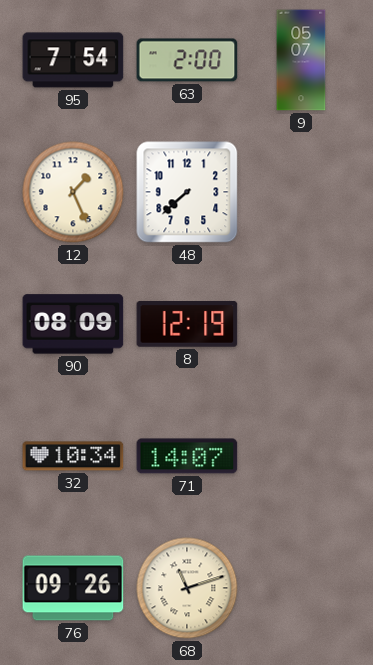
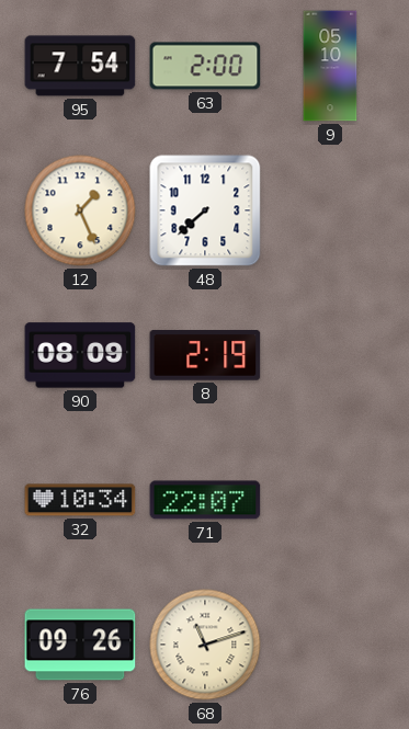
9: 05:07 -> 05:10
8: 12:19 -> 2:19
71: 14:07 -> 22:07
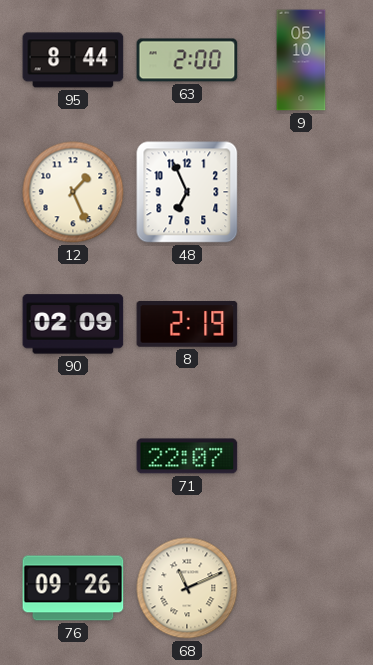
95: 7:54 -> 8:44
48: 7:38 -> 6:56
90: 08:09 -> 02:09
32: 10:34 -> none
68: 11:12 -> 11:11
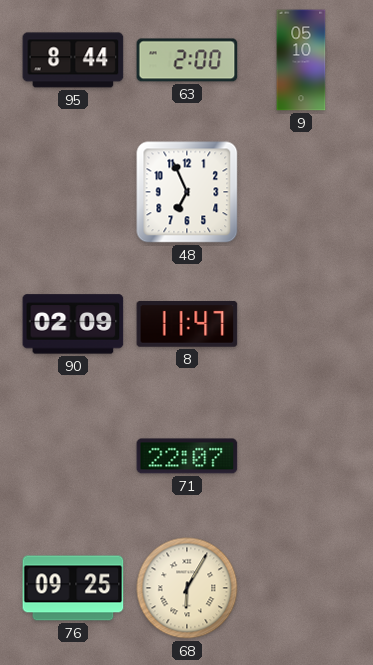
12: 1:26 -> none
8: 2:19 -> 11:47
76: 09:26 -> 09:25
68: 11:11 -> 6:05
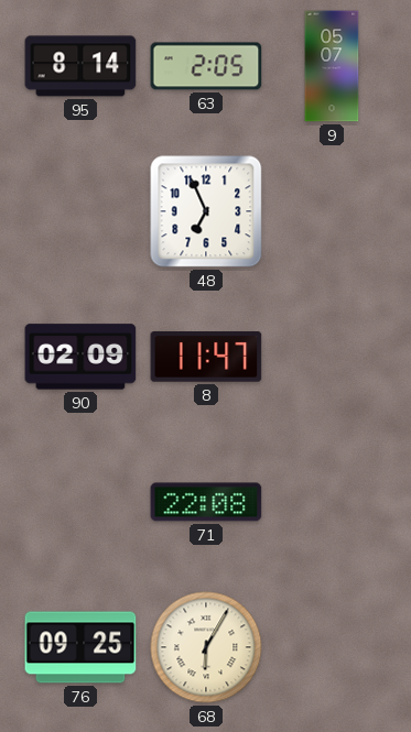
95: 8:44 -> 8:14
63: 2:00 -> 2:05
9: 05:10 -> 05:07
71: 22:07 -> 22:08
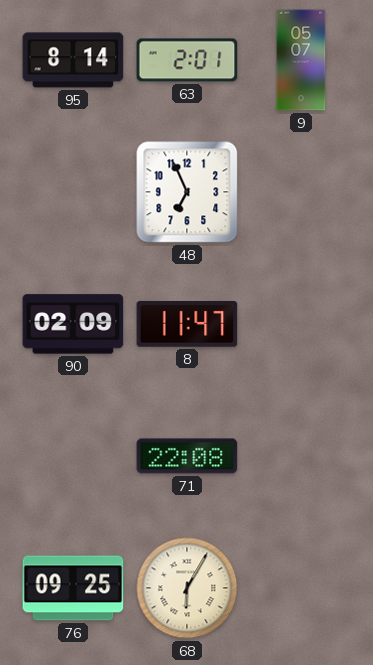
63: 2:05 -> 2:01
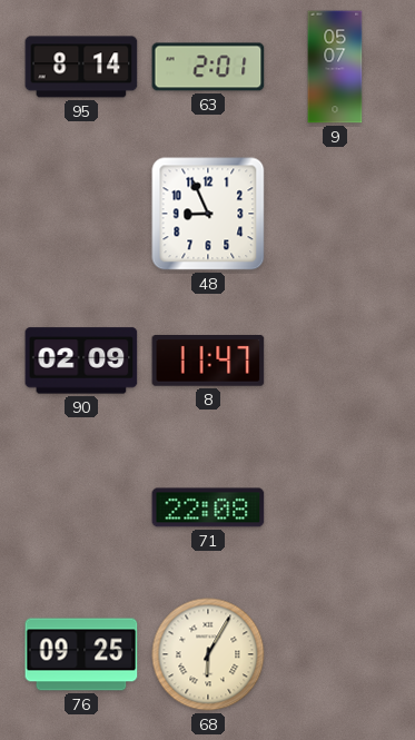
48: 6:56 -> 8:56
